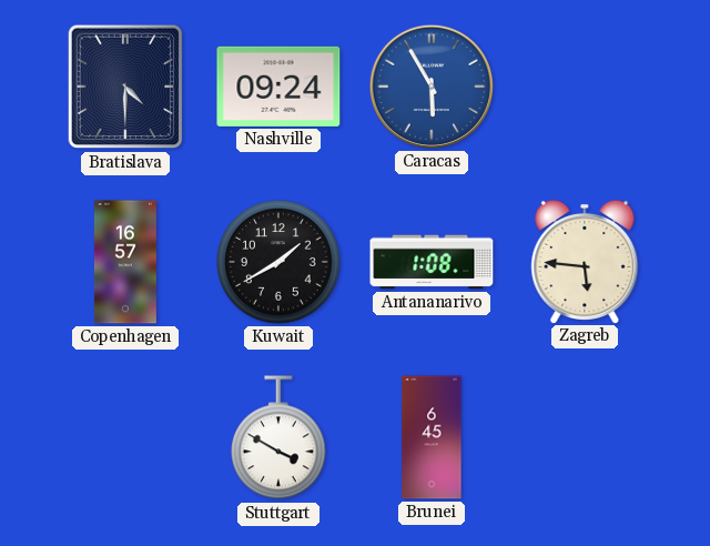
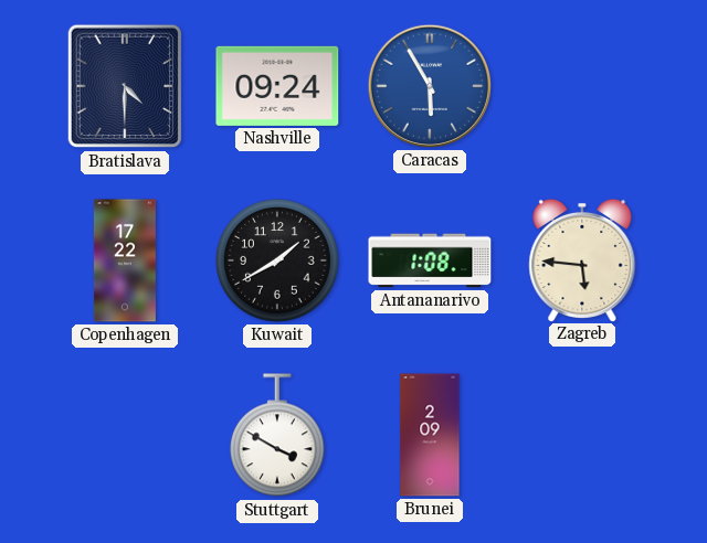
Copenhagen: 16:57 -> 17:22
Brunei: 6:45 -> 2:09
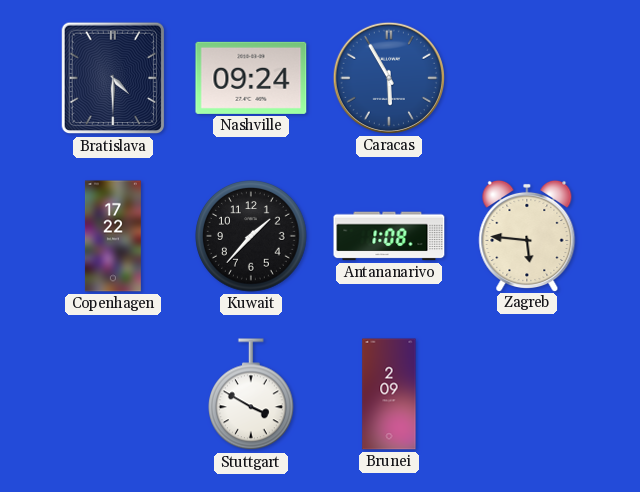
Kuwait: 1:40 -> 1:37
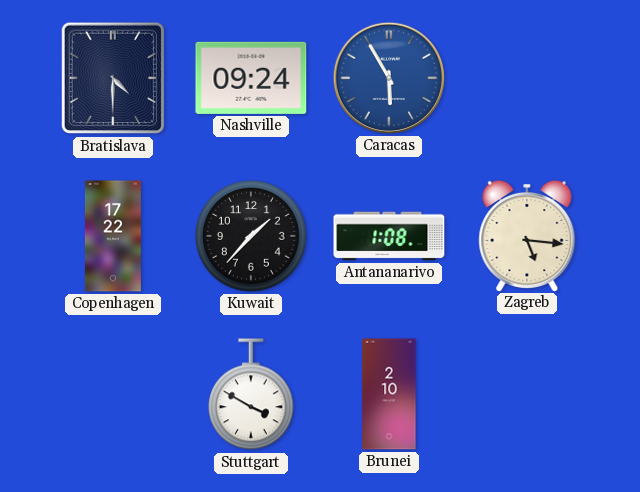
Zagreb: 5:46 -> 5:16
Brunei: 2:09 -> 2:10
